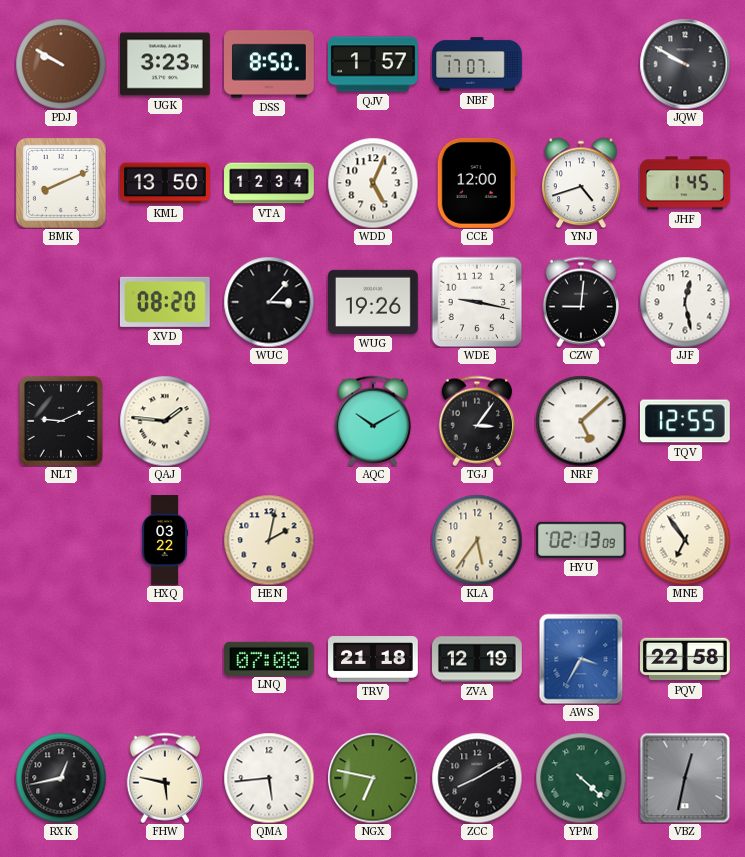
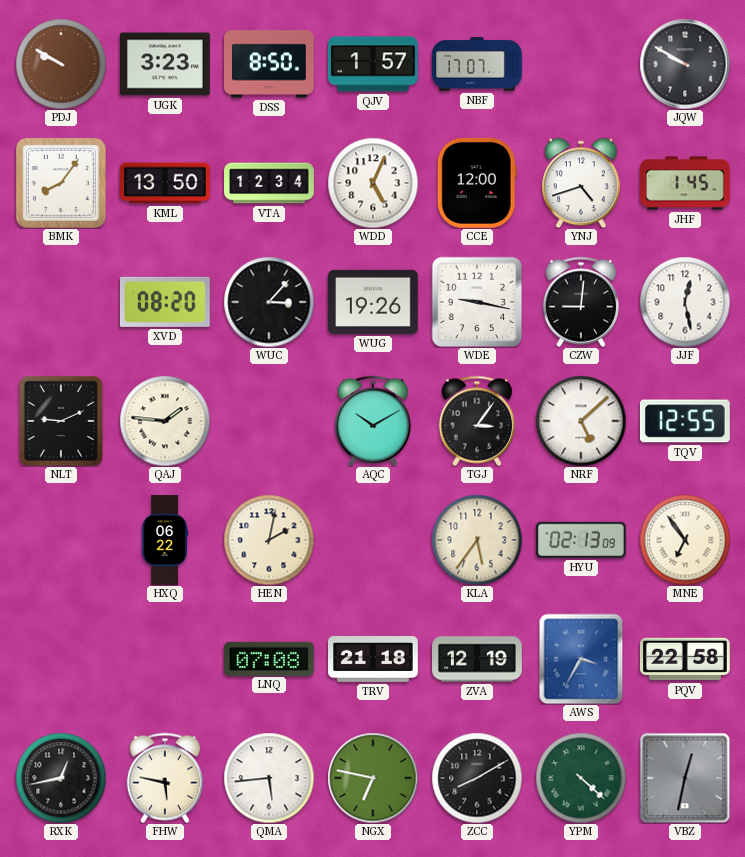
BMK: 8:11 -> 8:06
HXQ: 03:22 -> 06:22
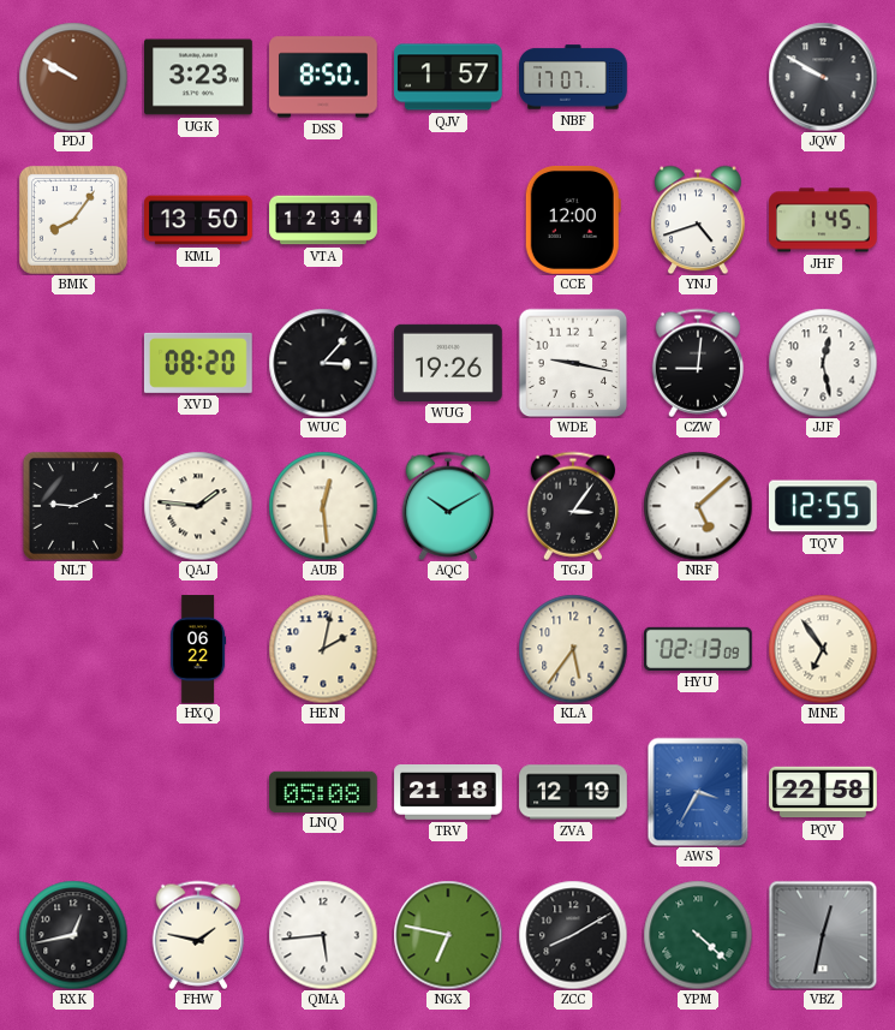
WDD: 5:04 -> none
AUB: none -> 12:29
LNQ: 07:08 -> 05:08
FHW: 5:47 -> 1:47
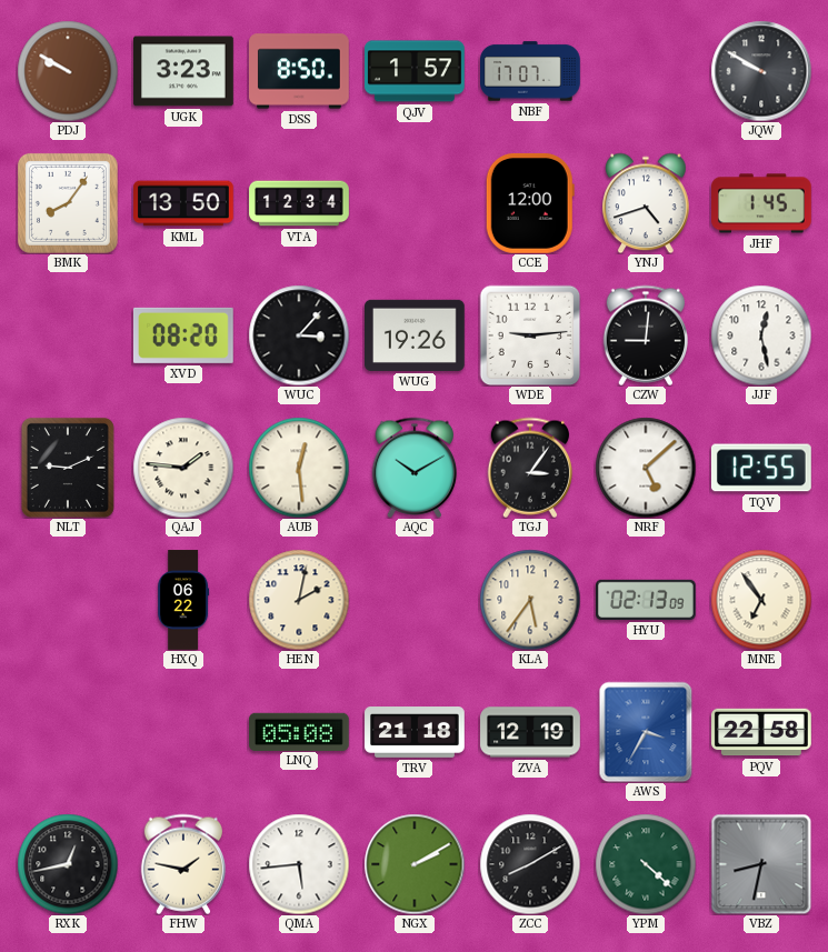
WDE: 9:17 -> 9:14
NGX: 6:47 -> 2:10
VBZ: 12:32 -> 8:32
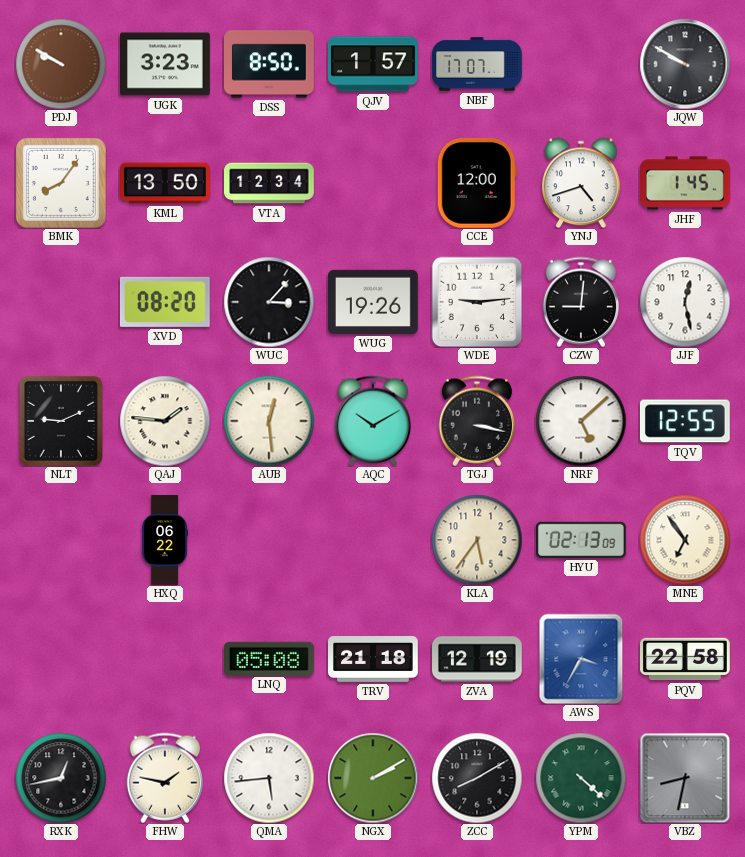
TGJ: 3:06 -> 3:17
HEN: 2:02 -> none
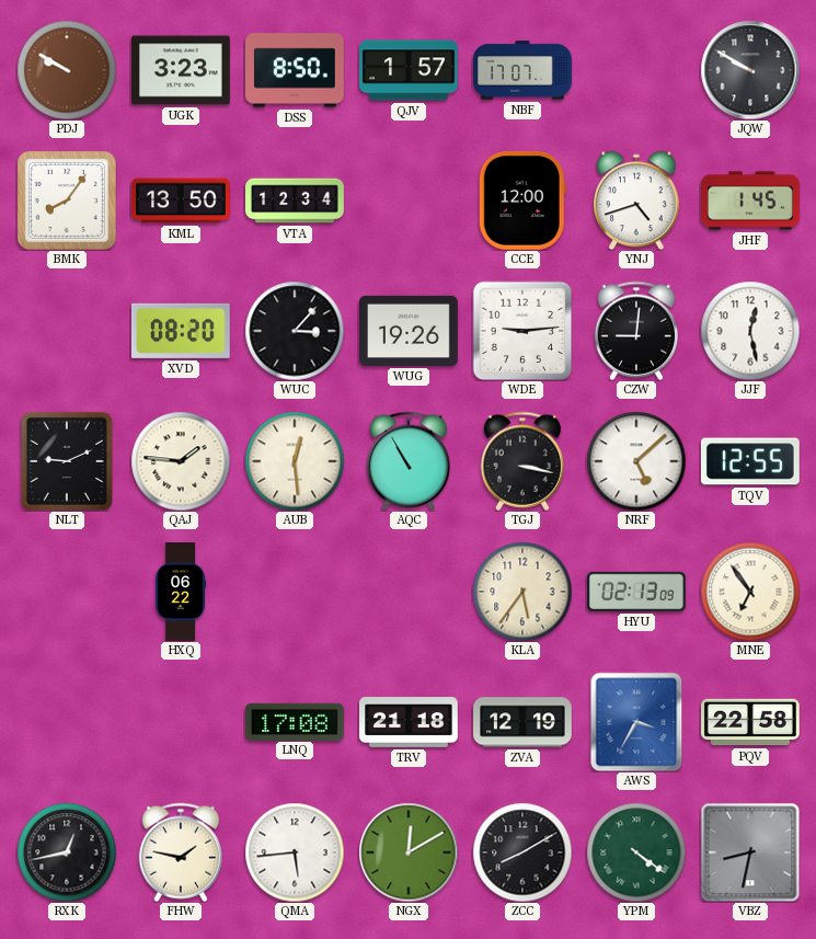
AQC: 10:10 -> 10:55
LNQ: 05:08 -> 17:08
NGX: 2:10 -> 12:10
YPM: 4:22 -> 4:21
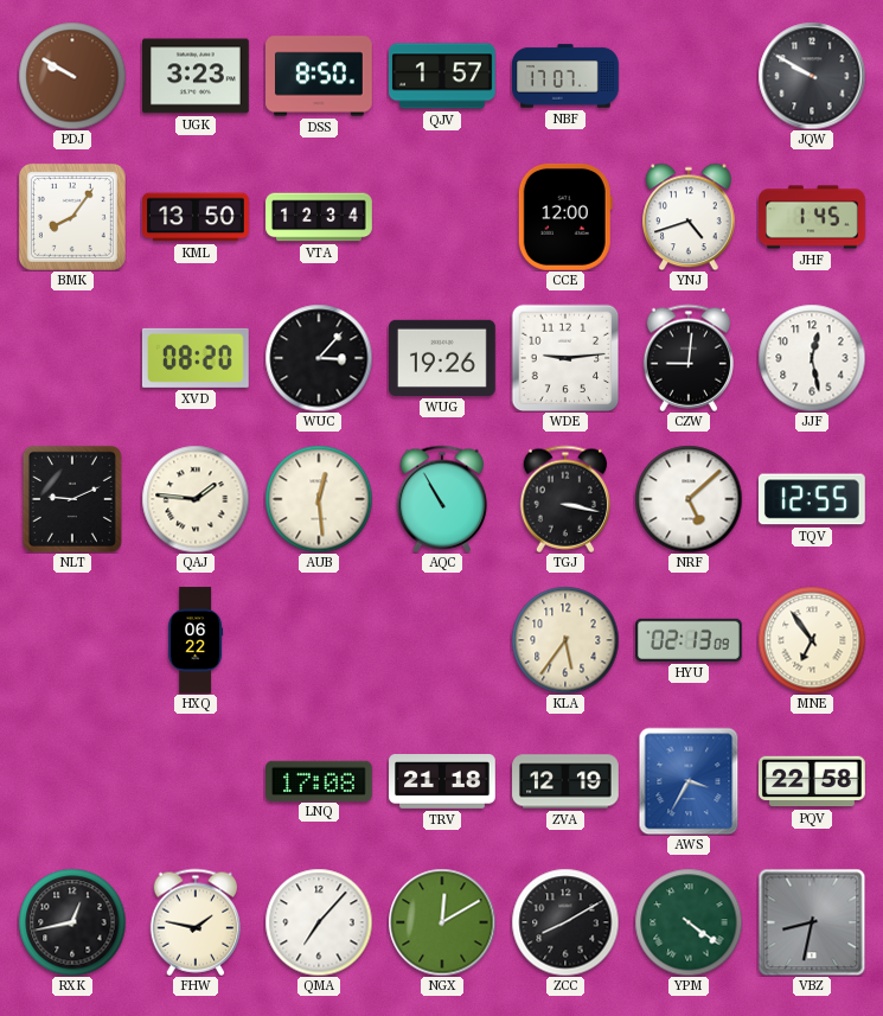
QMA: 5:44 -> 7:07
